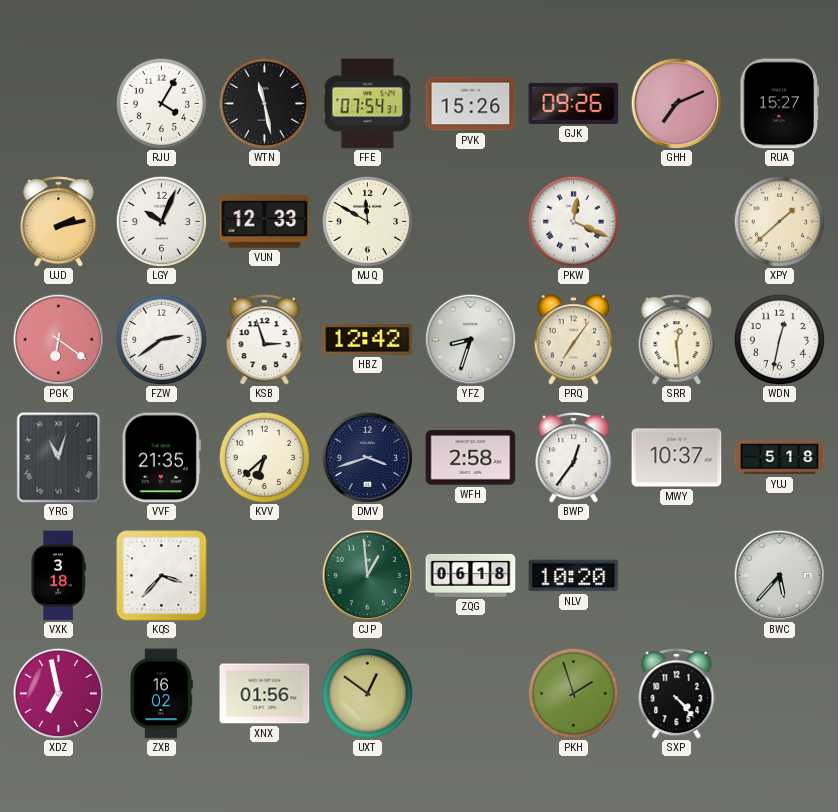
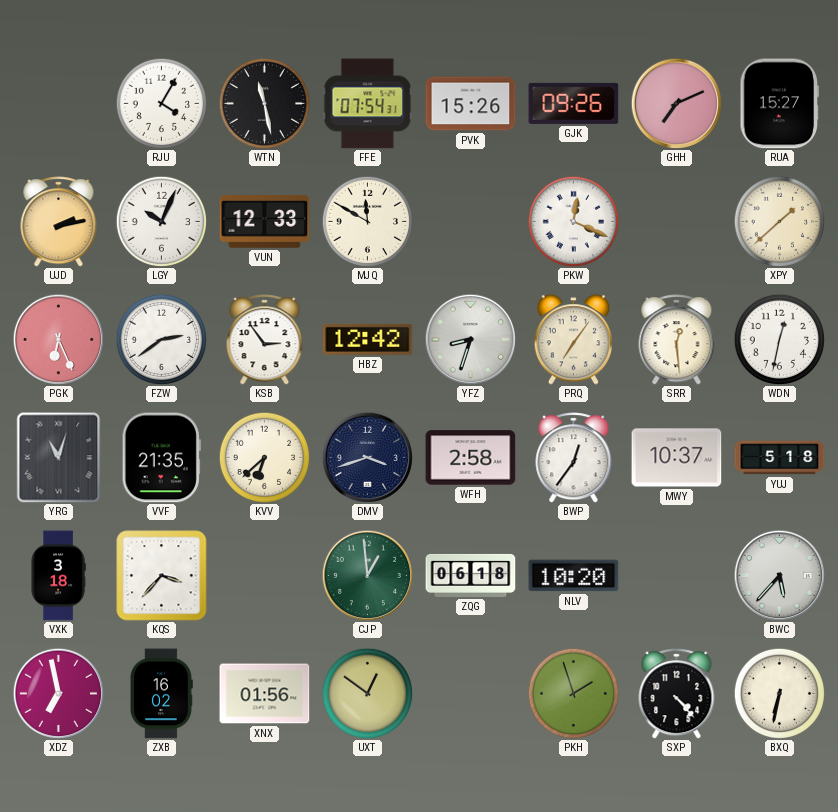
PGK: 6:21 -> 6:26
KSB: 2:57 -> 2:54
BXQ: none -> 6:32
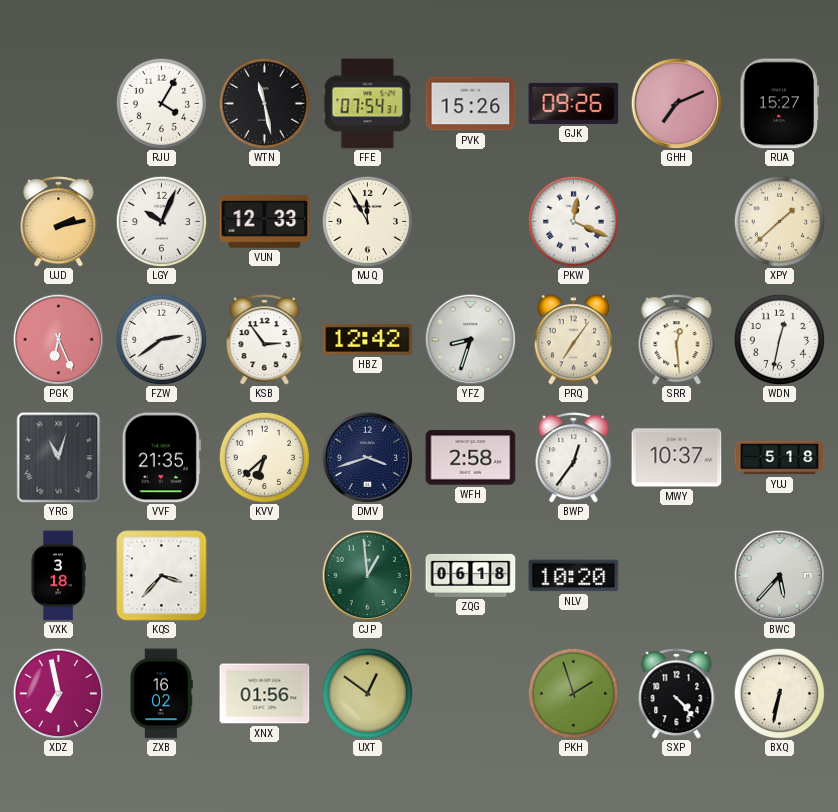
MJQ: 11:50 -> 11:55
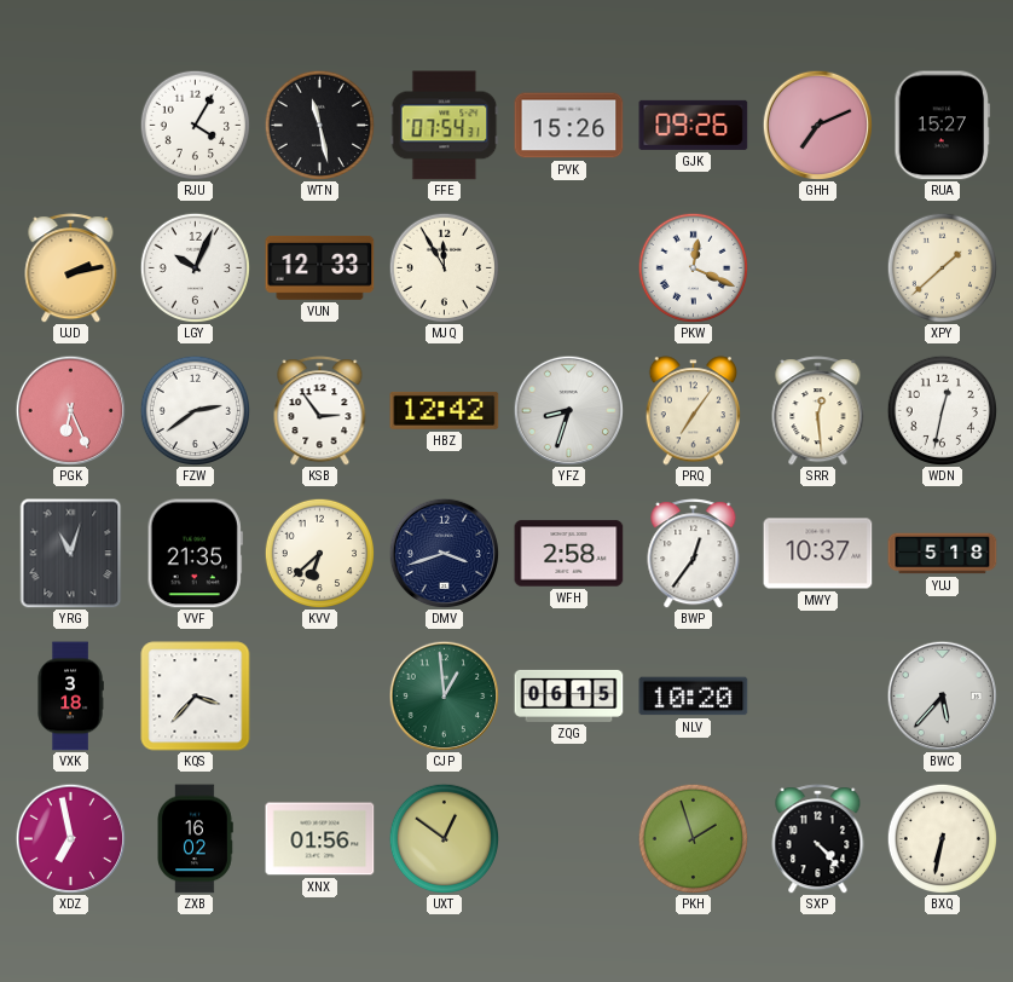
ZQG: 06:18 -> 06:15
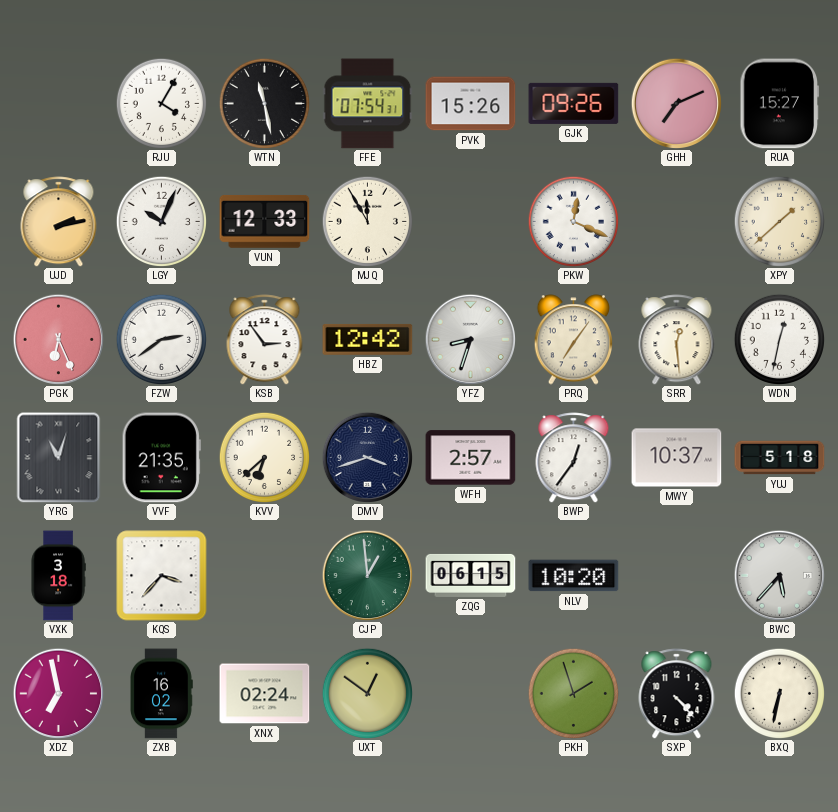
WFH: 2:58 -> 2:57
XNX: 01:56 -> 02:24
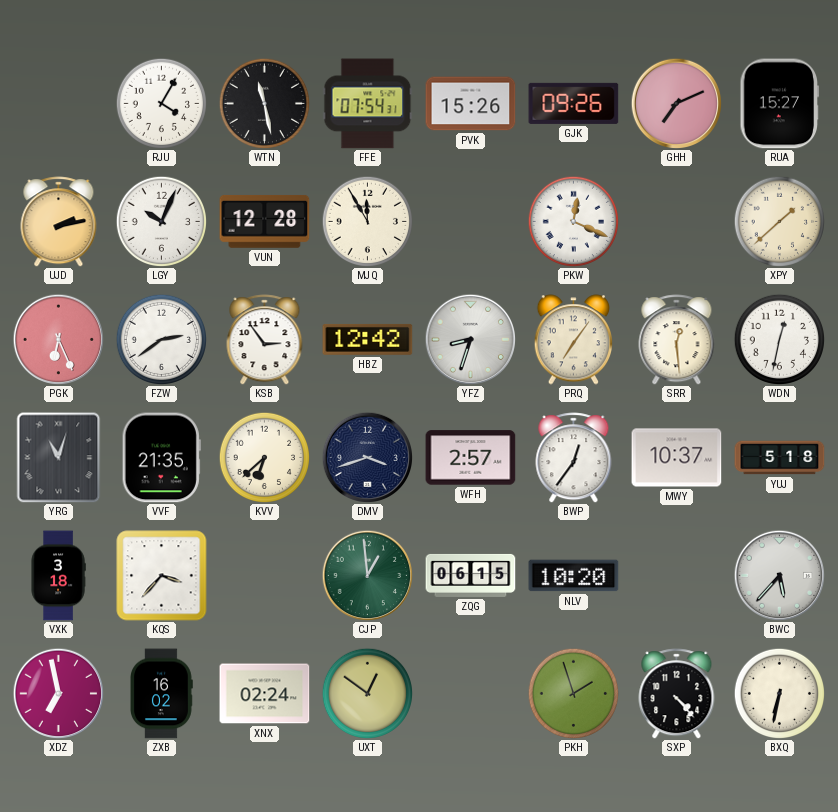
VUN: 12:33 -> 12:28
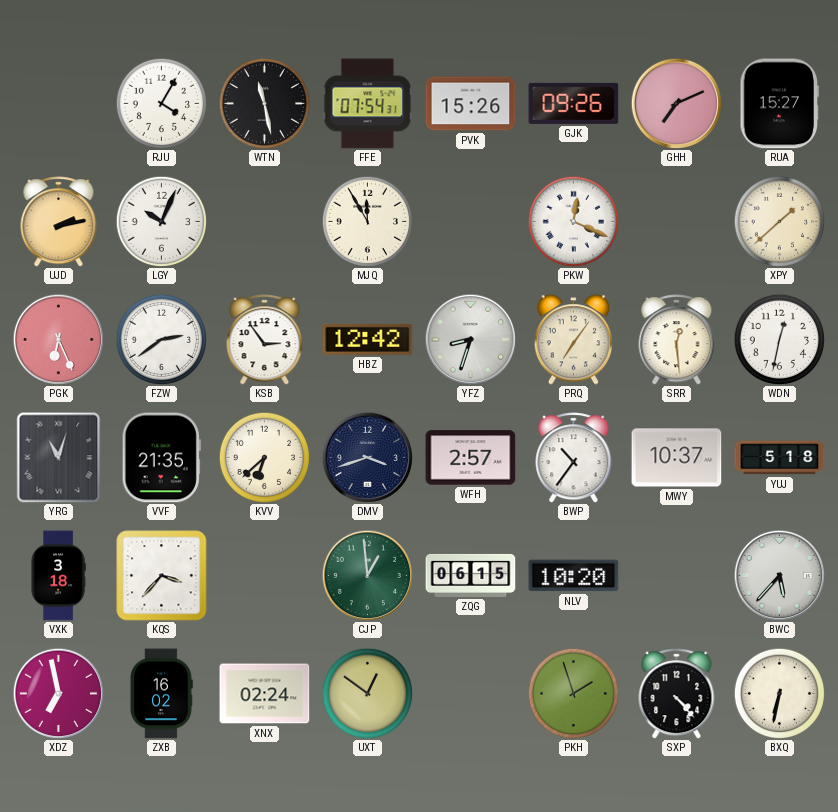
VUN: 12:28 -> none
BWP: 12:36 -> 10:36
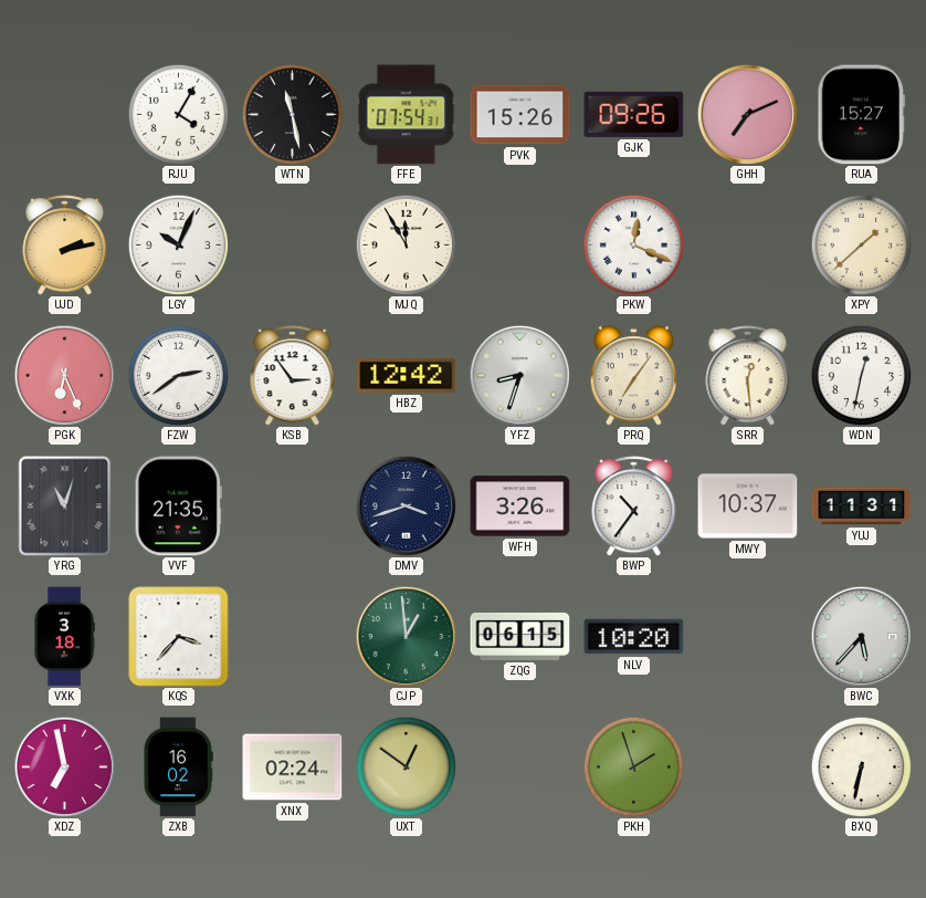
KVV: 6:38 -> none
WFH: 2:57 -> 3:26
YUJ: 5:18 -> 11:31
SXP: 4:23 -> none
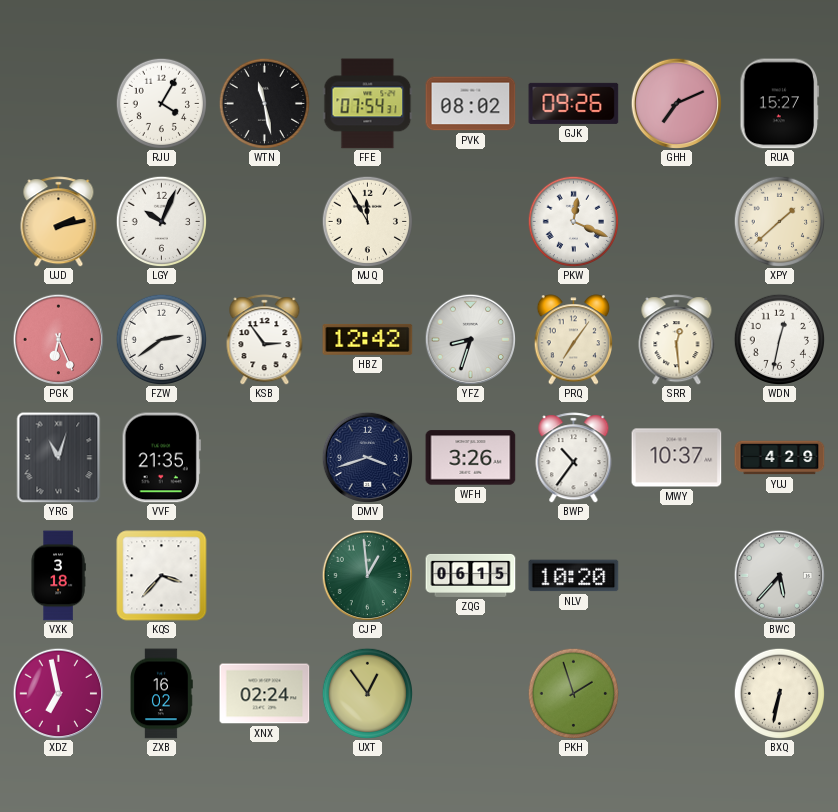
PVK: 15:26 -> 08:02
YUJ: 11:31 -> 4:29
UXT: 12:51 -> 12:54
